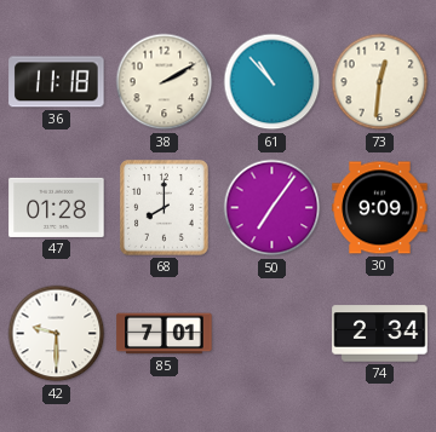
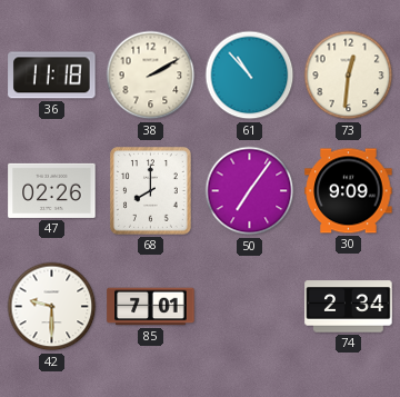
47: 01:28 -> 02:26
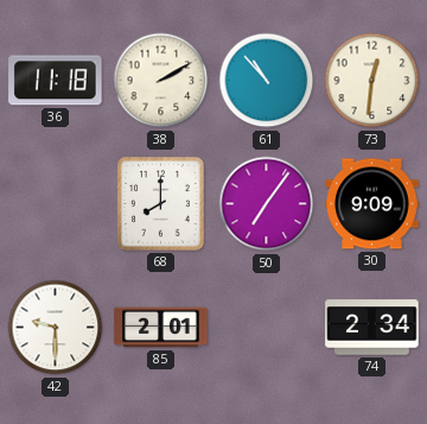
47: 02:26 -> none
85: 7:01 -> 2:01
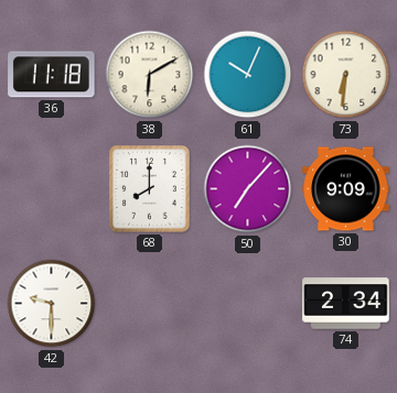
38: 2:10 -> 6:10
61: 10:53 -> 10:04
73: 12:31 -> 6:31
50: 7:06 -> 7:07
85: 2:01 -> none
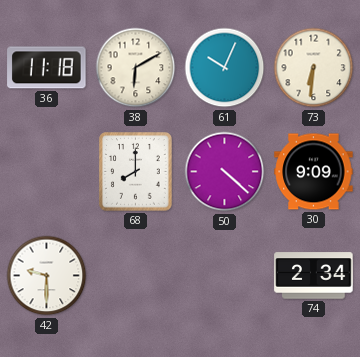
50: 7:07 -> 4:22
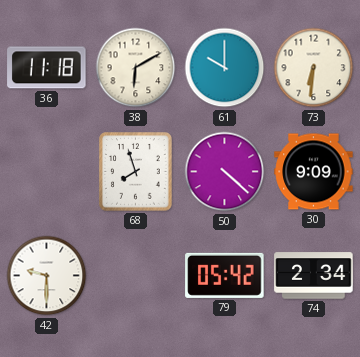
61: 10:04 -> 10:00
68: 8:00 -> 7:57
79: none -> 05:42
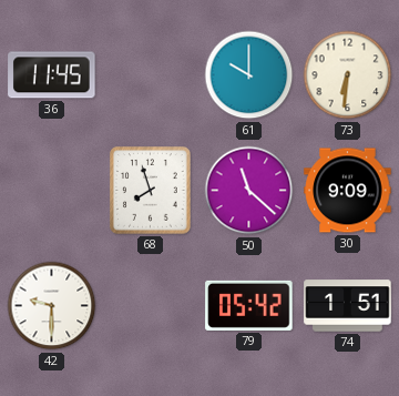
36: 11:18 -> 11:45
38: 6:10 -> none
50: 4:22 -> 11:22
74: 2:34 -> 1:51
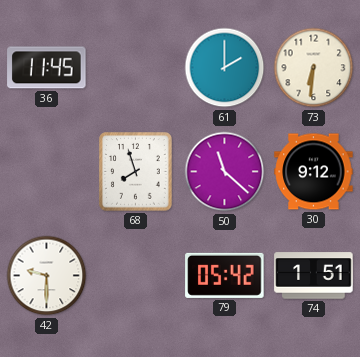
61: 10:00 -> 2:00
30: 9:09 -> 9:12
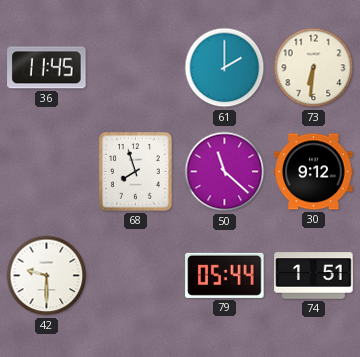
79: 05:42 -> 05:44
